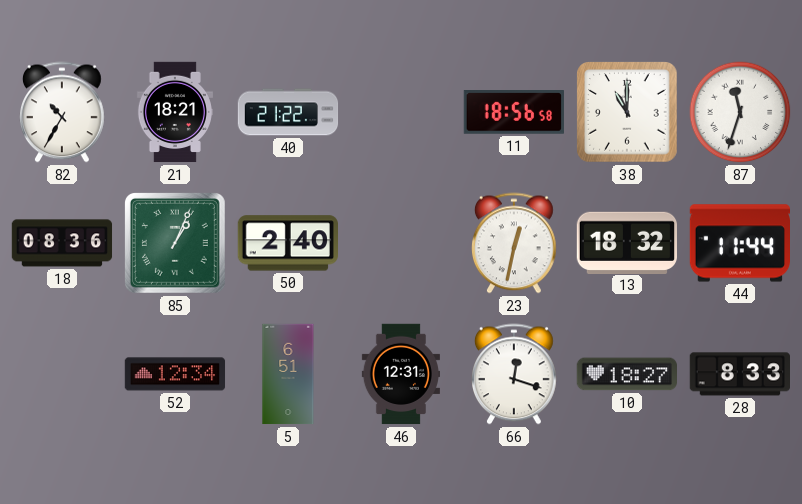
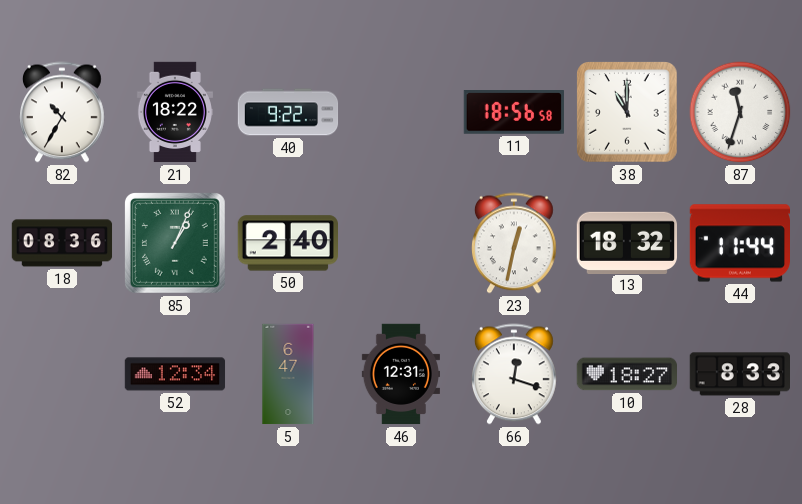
21: 18:21 -> 18:22
40: 21:22 -> 9:22
5: 6:51 -> 6:47
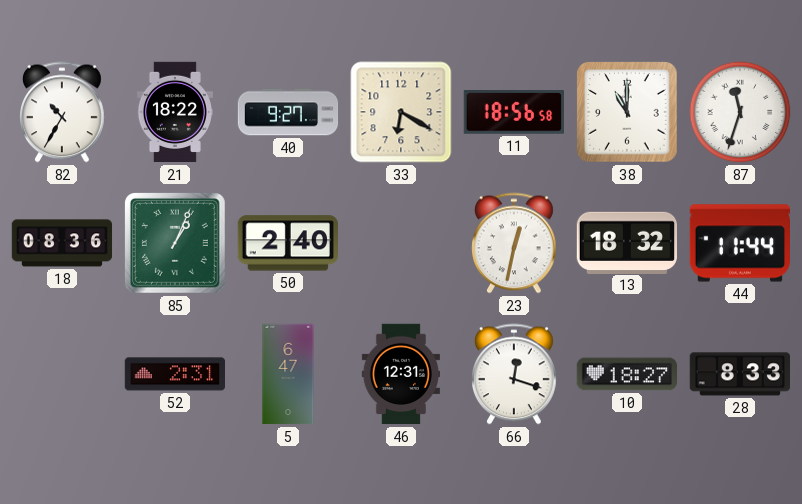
40: 9:22 -> 9:27
33: none -> 6:20
52: 12:34 -> 2:31
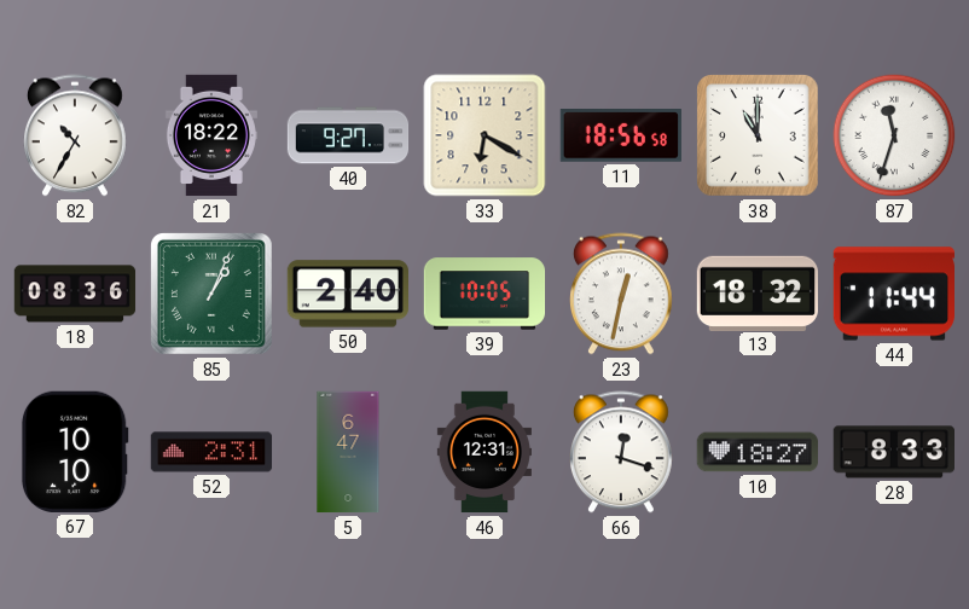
39: none -> 10:05
67: none -> 10:10
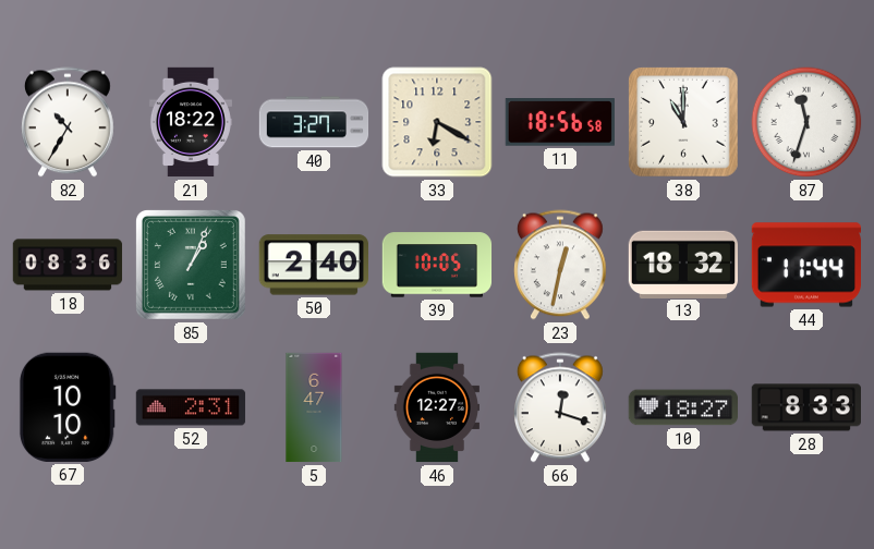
40: 9:27 -> 3:27
46: 12:31 -> 12:27
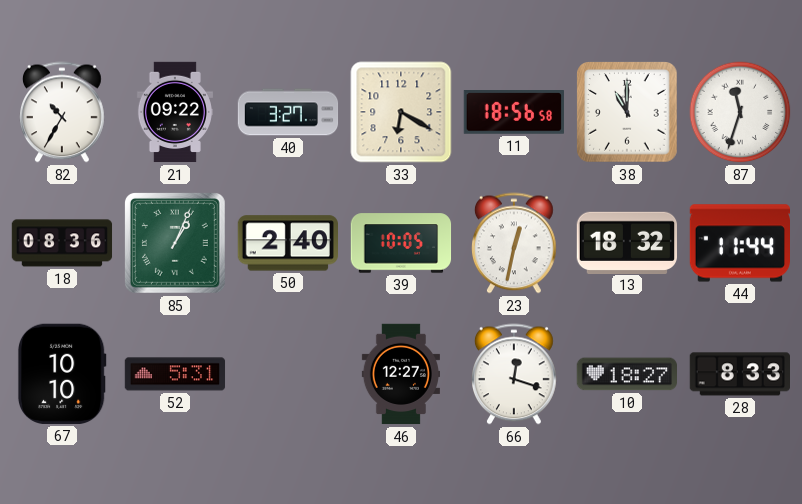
21: 18:22 -> 09:22
52: 2:31 -> 5:31
5: 6:47 -> none
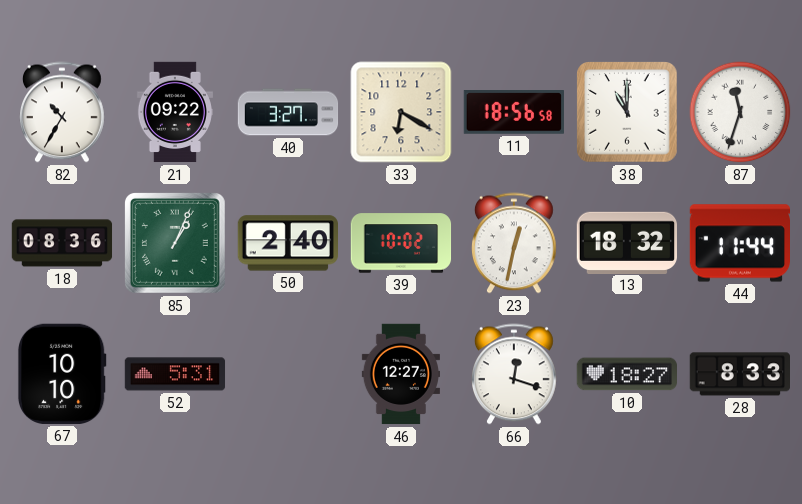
39: 10:05 -> 10:02
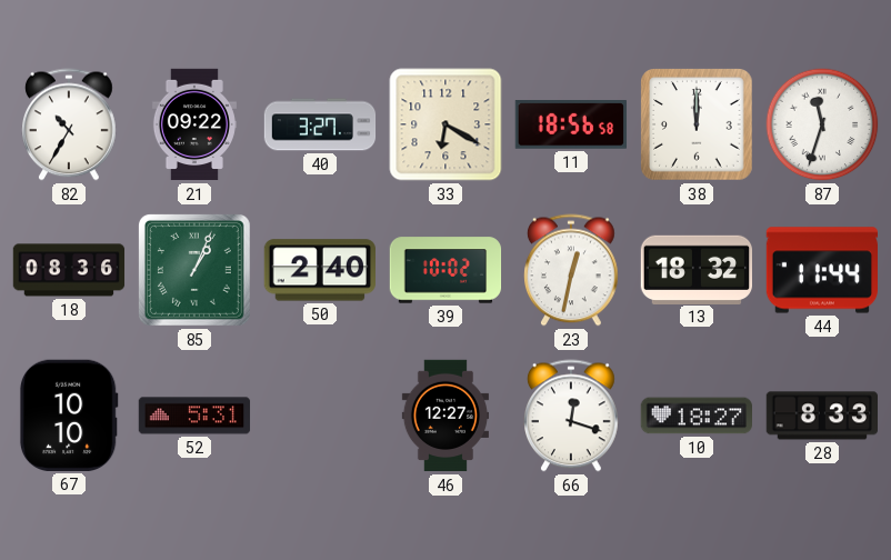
38: 11:00 -> 12:00
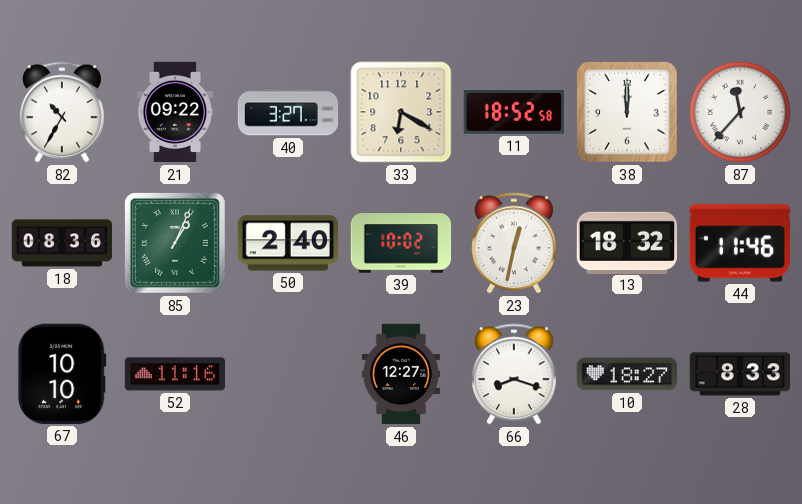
11: 18:56 -> 18:52
87: 11:33 -> 11:37
44: 11:44 -> 11:46
52: 5:31 -> 11:16
66: 12:18 -> 8:18
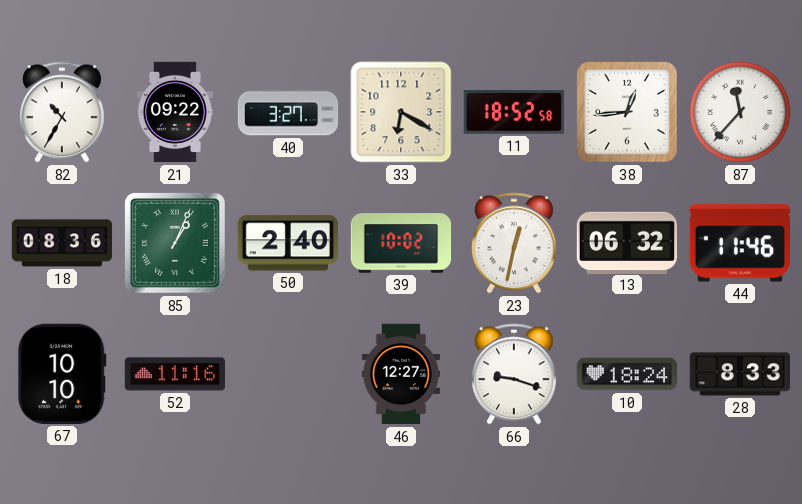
38: 12:00 -> 12:44
13: 18:32 -> 06:32
66: 8:18 -> 9:18
10: 18:27 -> 18:24
